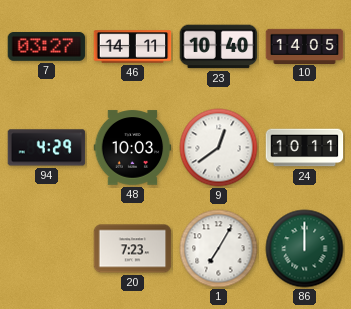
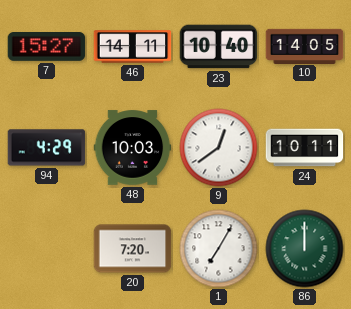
7: 03:27 -> 15:27
20: 7:23 -> 7:20
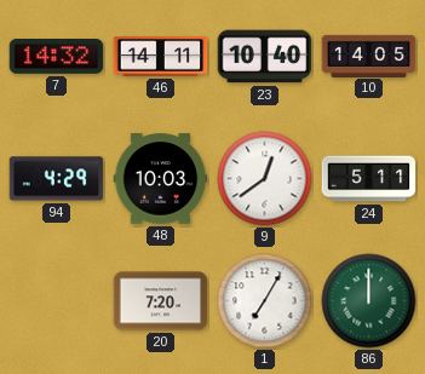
7: 15:27 -> 14:32
24: 10:11 -> 5:11
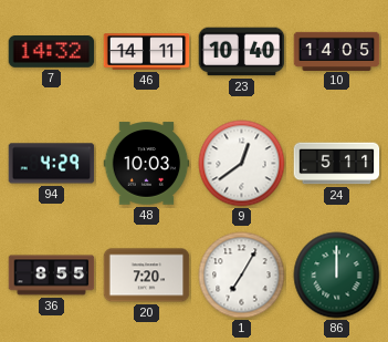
36: none -> 8:55
